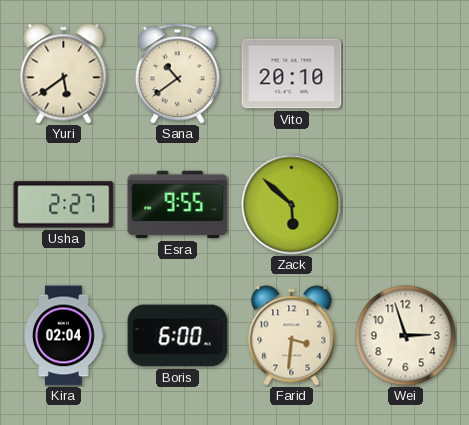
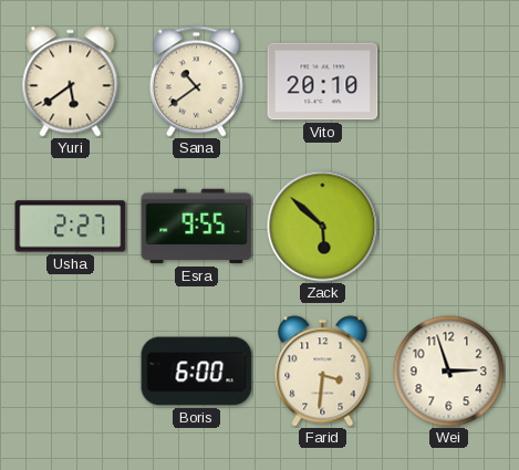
Kira: 02:04 -> none
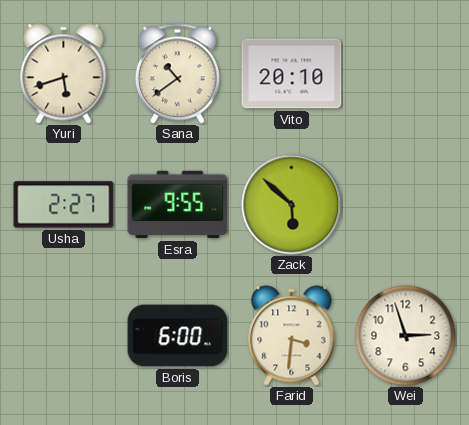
Yuri: 5:39 -> 5:42
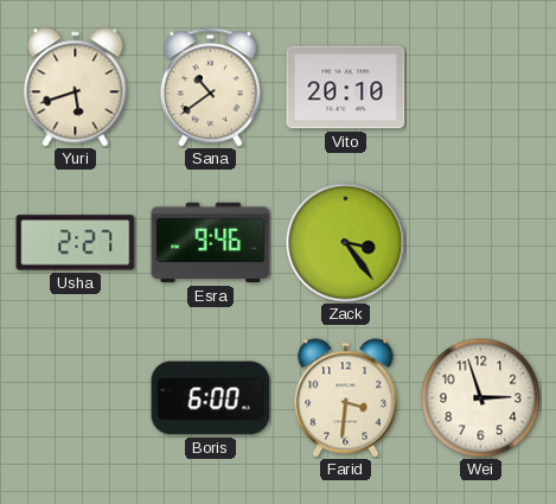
Esra: 9:55 -> 9:46
Zack: 5:52 -> 3:24
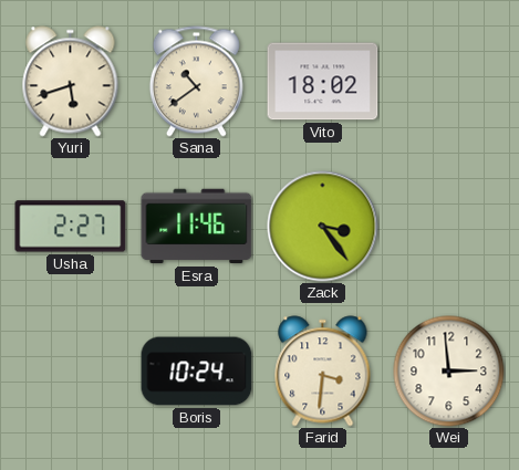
Vito: 20:10 -> 18:02
Esra: 9:46 -> 11:46
Boris: 6:00 -> 10:24
Wei: 2:57 -> 2:59
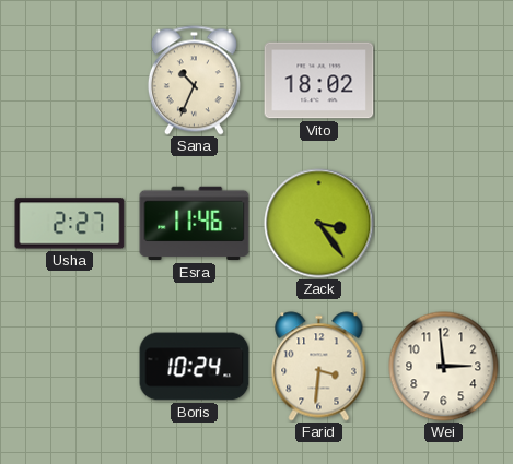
Yuri: 5:42 -> none
Sana: 10:39 -> 10:34
